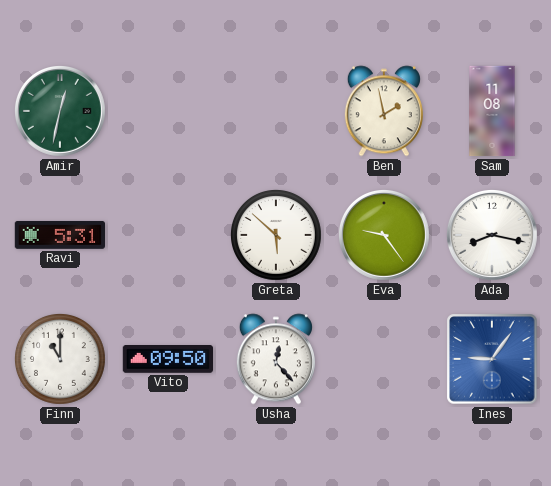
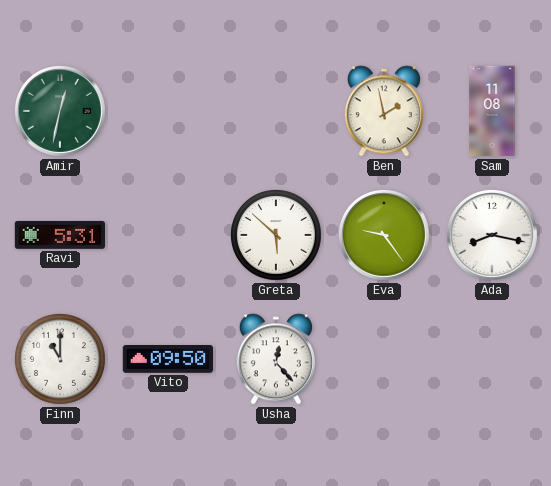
Ines: 9:06 -> none
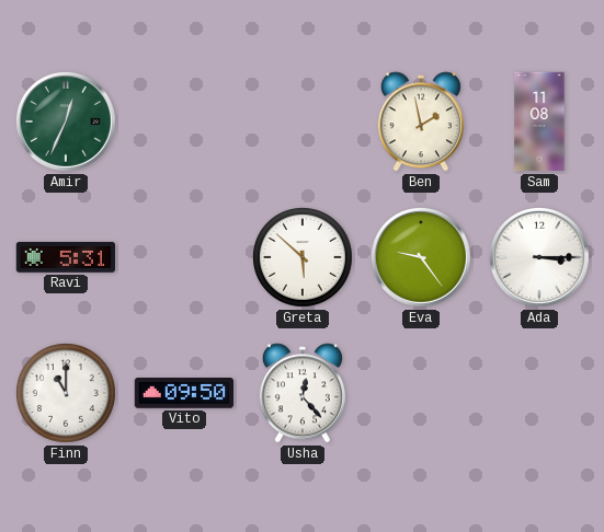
Amir: 12:32 -> 12:34
Ada: 8:17 -> 3:15
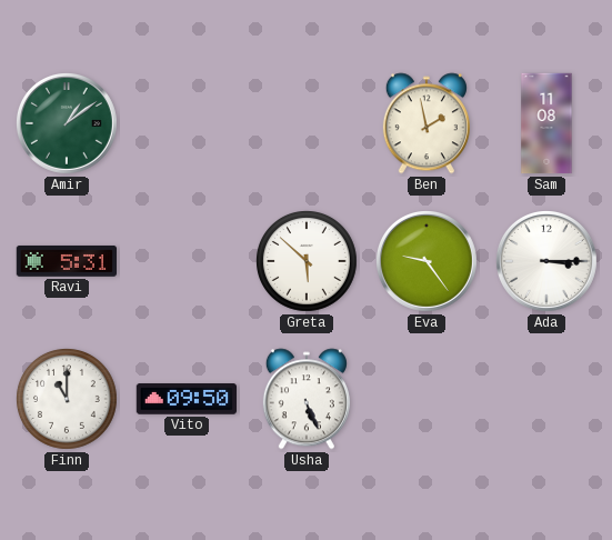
Amir: 12:34 -> 1:09
Usha: 12:23 -> 5:26
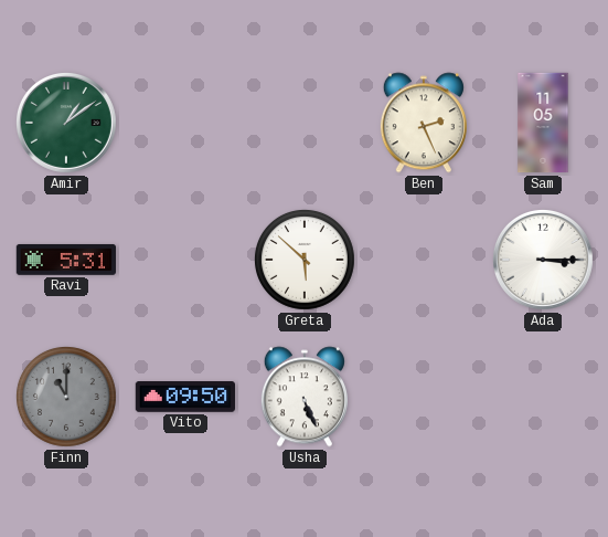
Ben: 1:58 -> 2:26
Sam: 11:08 -> 11:05
Eva: 9:24 -> none
Finn dial: white -> grey
